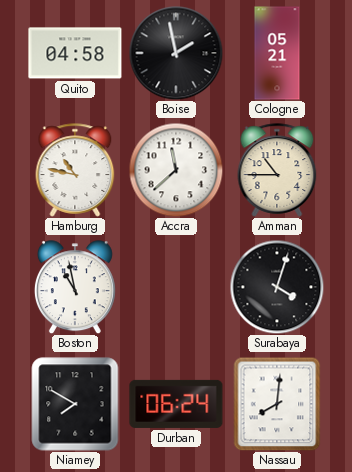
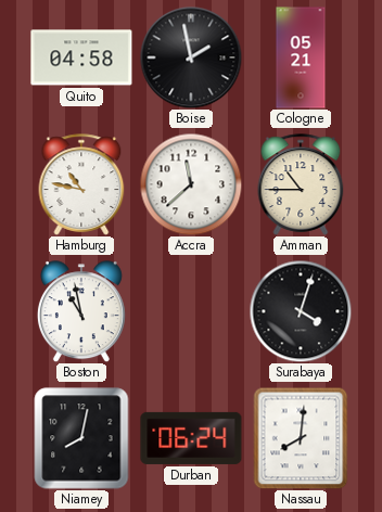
Niamey: 7:50 -> 8:02
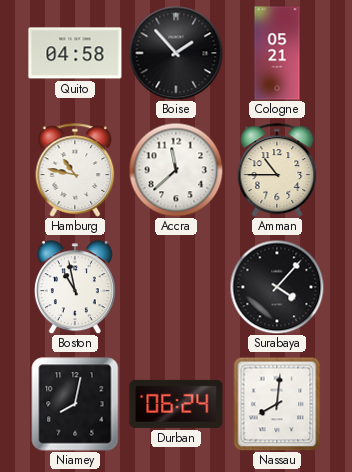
Boise: 1:58 -> 1:53
Surabaya: 4:03 -> 4:07
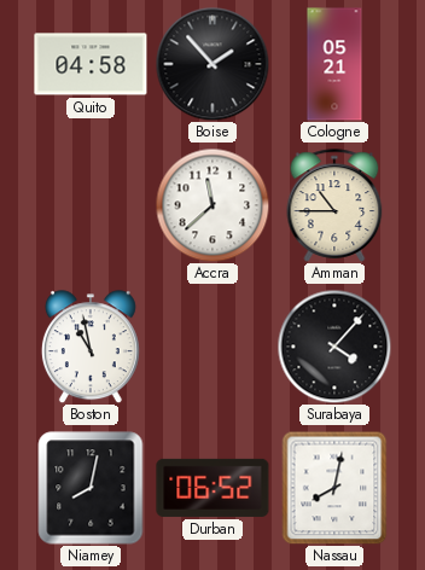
Hamburg: 10:47 -> none
Durban: 06:24 -> 06:52
Nassau: 8:01 -> 8:02
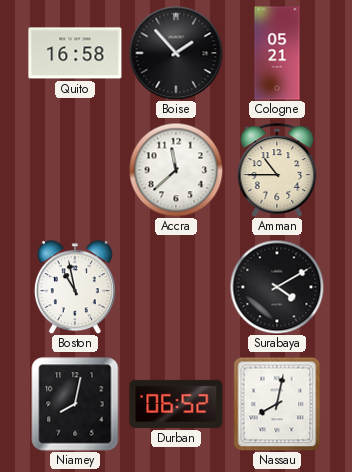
Quito: 04:58 -> 16:58
Surabaya: 4:07 -> 4:10
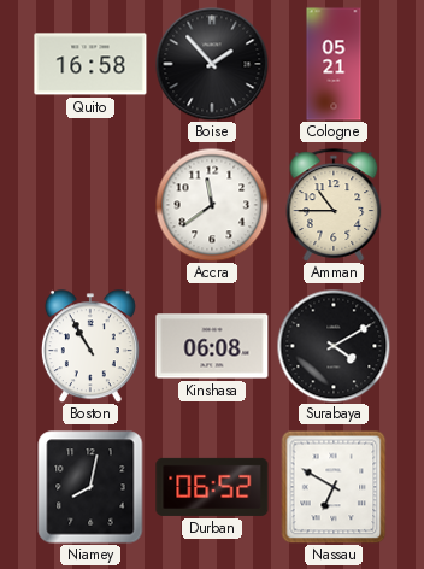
Accra: 11:38 -> 11:39
Boston: 10:58 -> 10:55
Kinshasa: none -> 06:08
Nassau: 8:02 -> 6:50
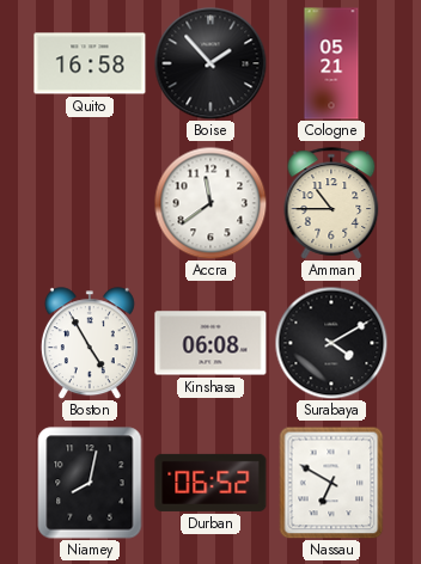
Boston: 10:55 -> 4:55
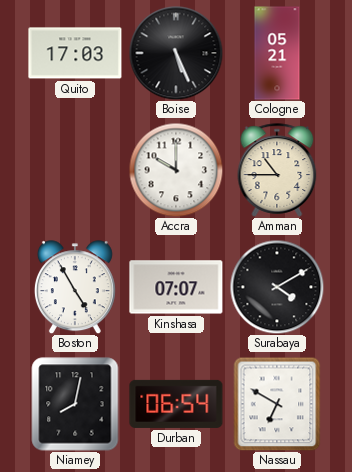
Quito: 16:58 -> 17:03
Boise: 1:53 -> 5:26
Accra: 11:39 -> 10:00
Kinshasa: 06:08 -> 07:07
Durban: 06:52 -> 06:54
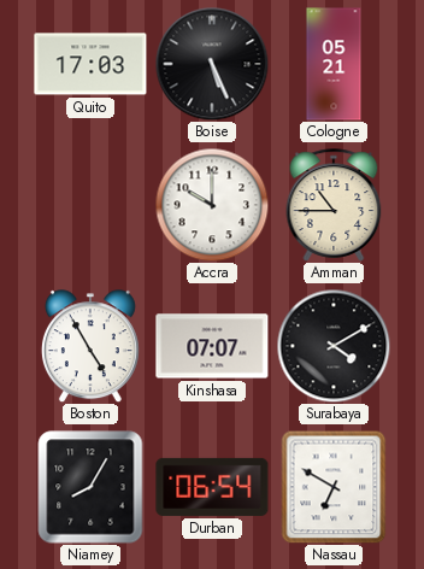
Niamey: 8:02 -> 8:05
